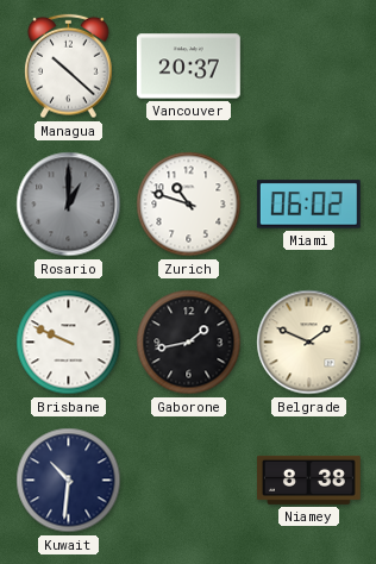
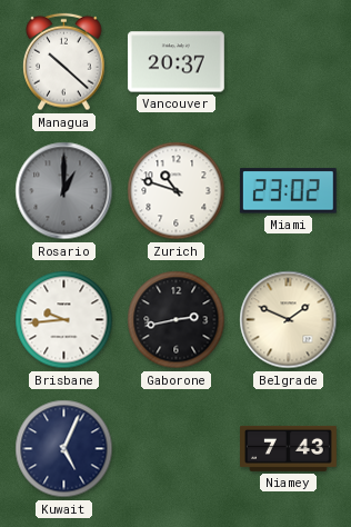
Miami: 06:02 -> 23:02
Brisbane: 9:49 -> 9:44
Gaborone: 1:43 -> 2:43
Kuwait: 10:31 -> 5:04
Niamey: 8:38 -> 7:43
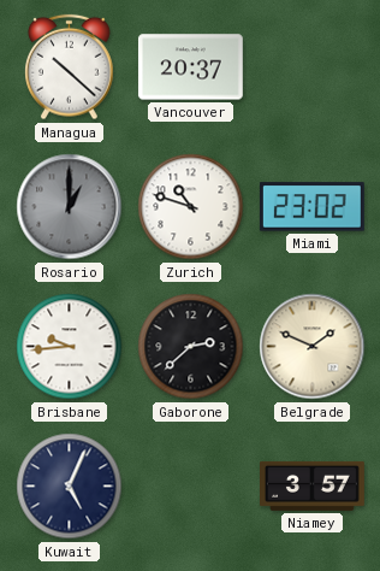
Gaborone: 2:43 -> 2:38
Niamey: 7:43 -> 3:57
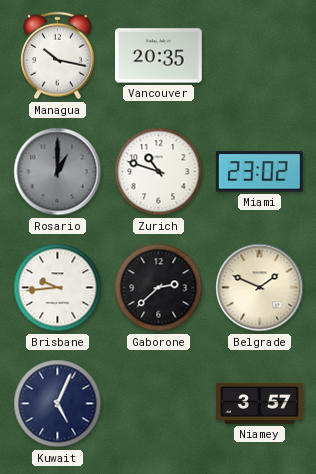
Managua: 10:22 -> 10:17
Vancouver: 20:37 -> 20:35
